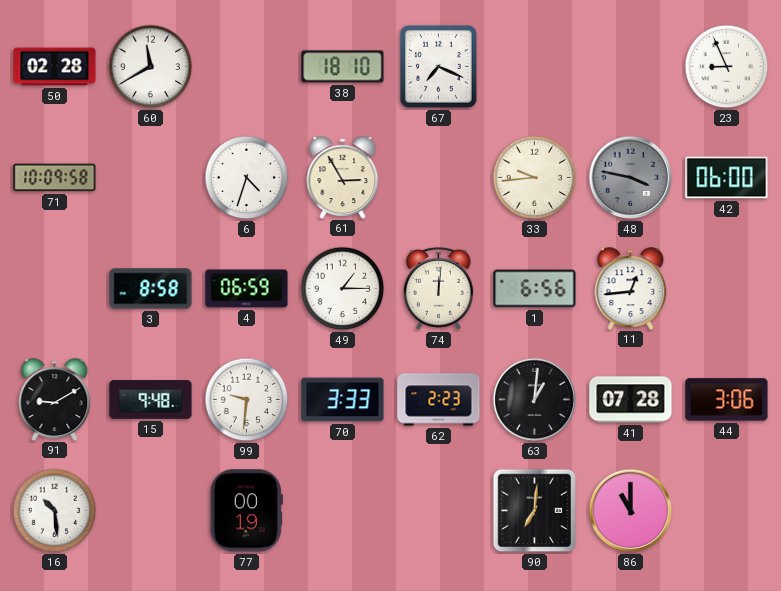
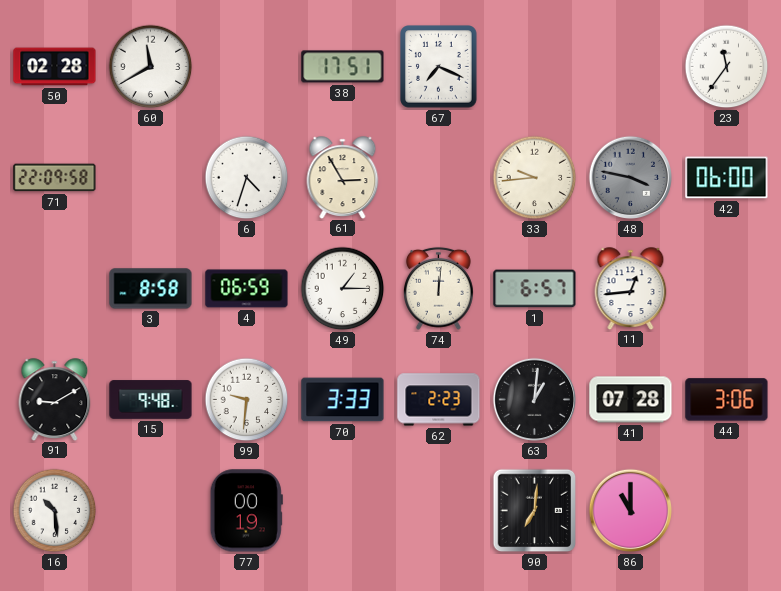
38: 18:10 -> 17:51
23: 8:56 -> 11:36
71: 10:09 -> 22:09
1: 6:56 -> 6:57
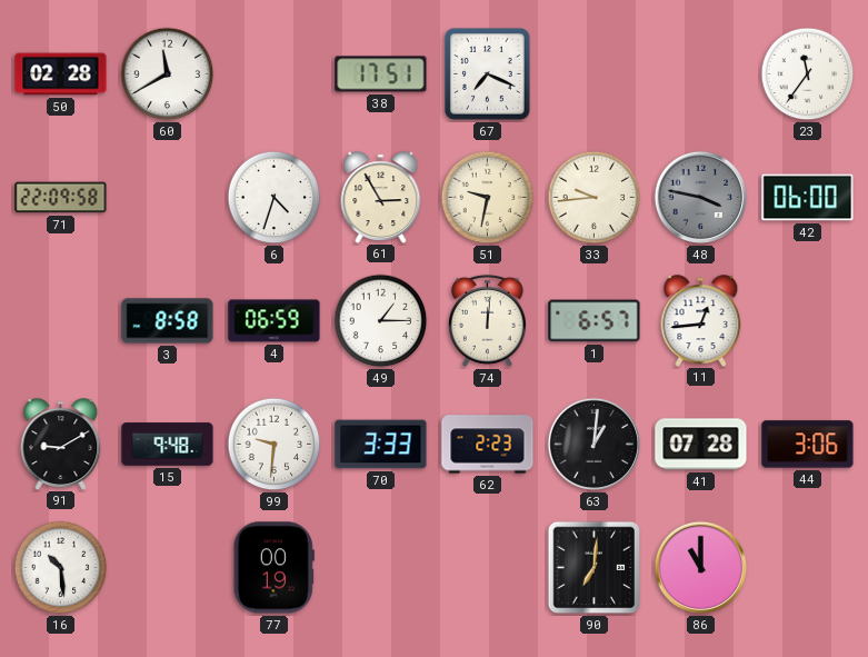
51: none -> 9:32
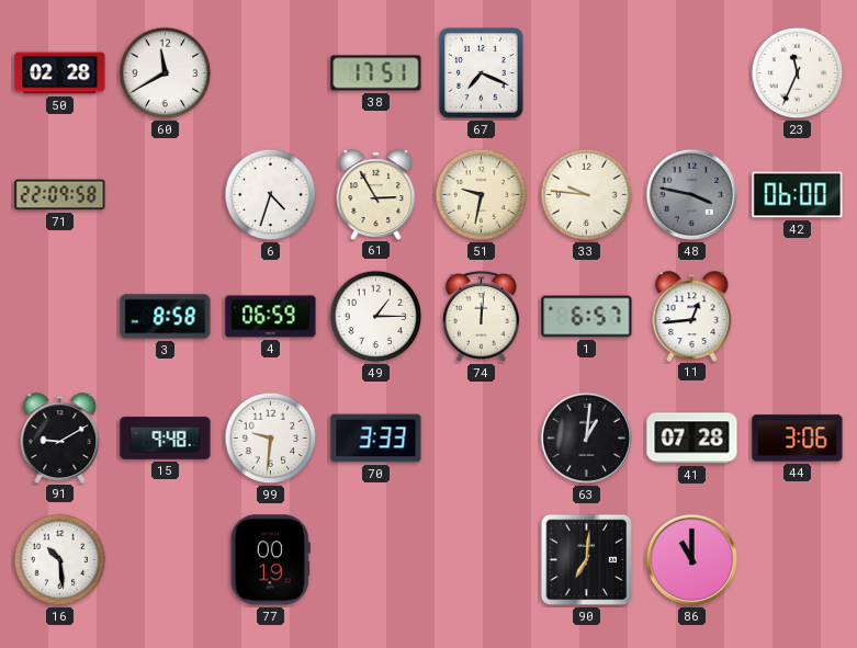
23: 11:36 -> 11:34
33: 9:44 -> 9:46
62: 2:23 -> none
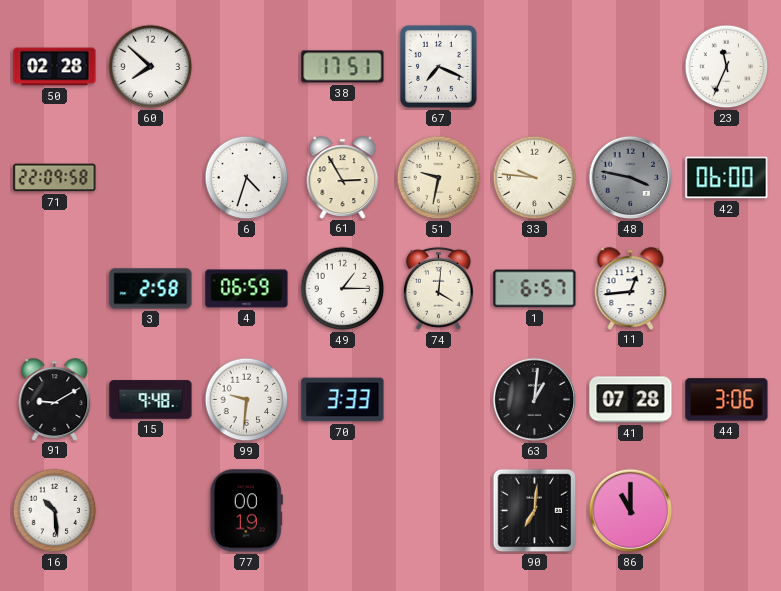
60: 11:40 -> 7:52
3: 8:58 -> 2:58
74: 12:01 -> 4:01
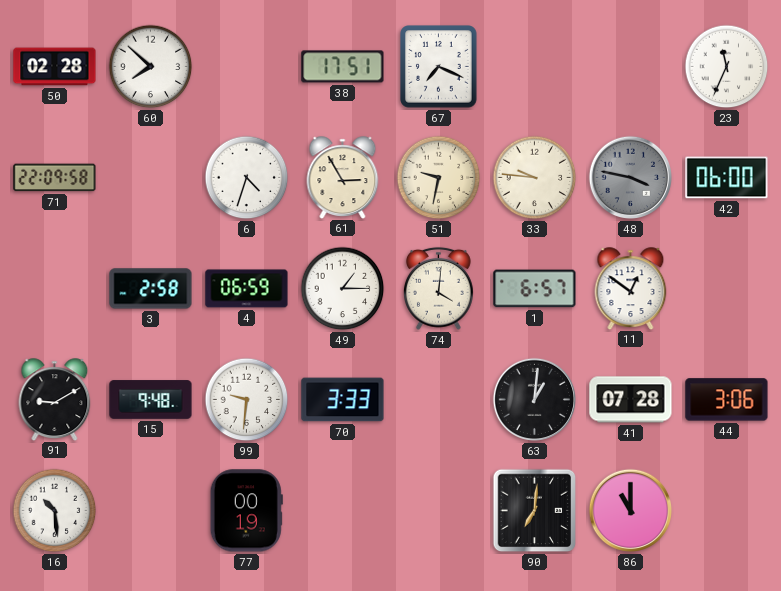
11: 12:44 -> 12:51
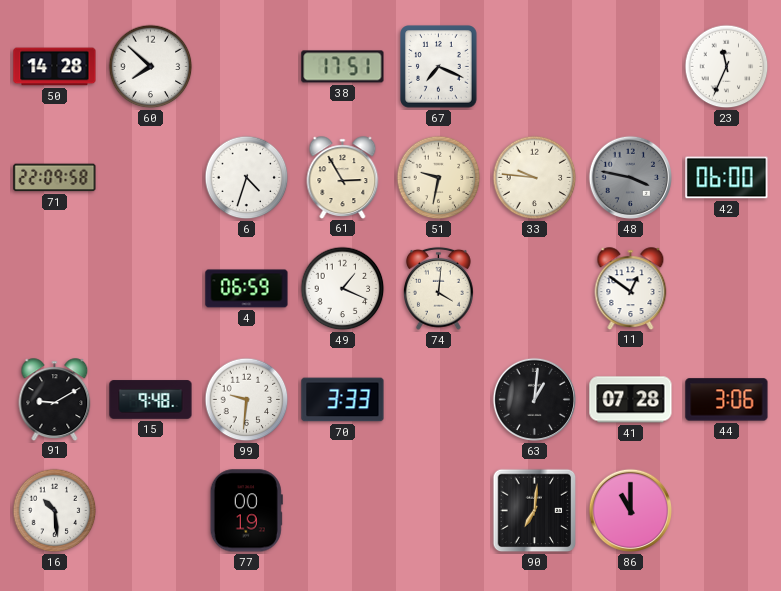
50: 02:28 -> 14:28
3: 2:58 -> none
49: 1:15 -> 1:19
1: 6:57 -> none
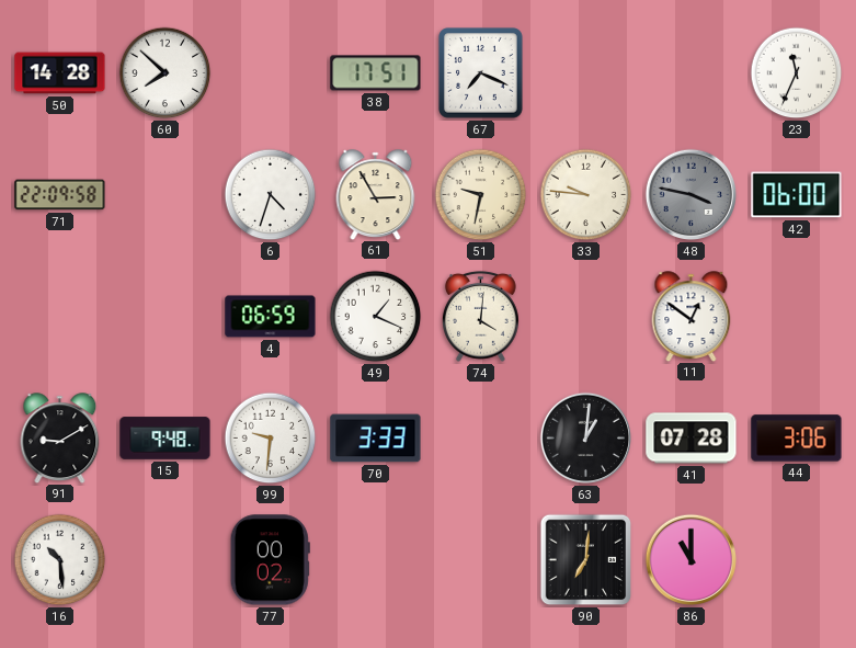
77: 00:19 -> 00:02
